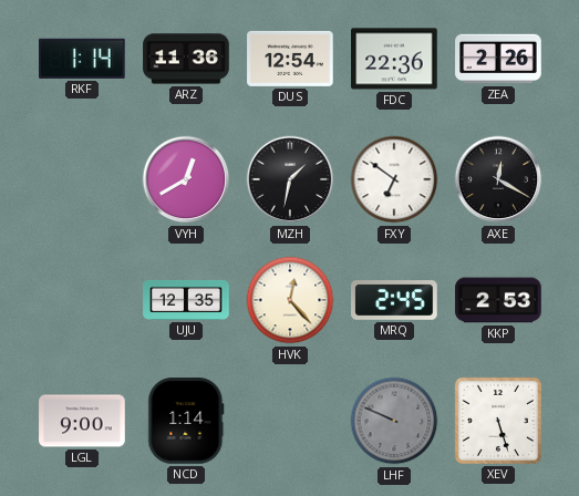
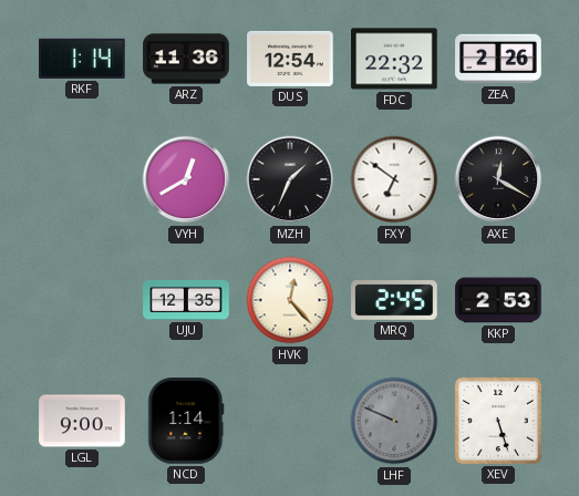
FDC: 22:36 -> 22:32
MZH: 1:32 -> 1:34
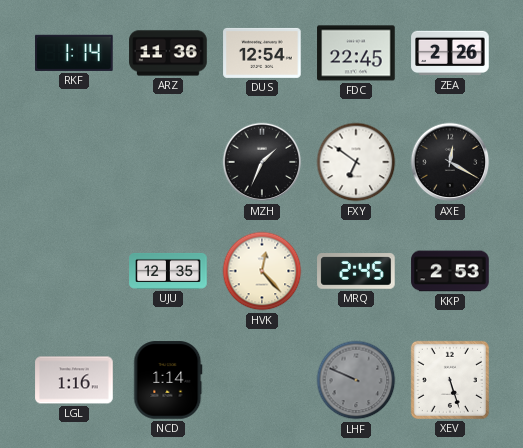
FDC: 22:32 -> 22:45
VYH: 12:40 -> none
LGL: 9:00 -> 1:16
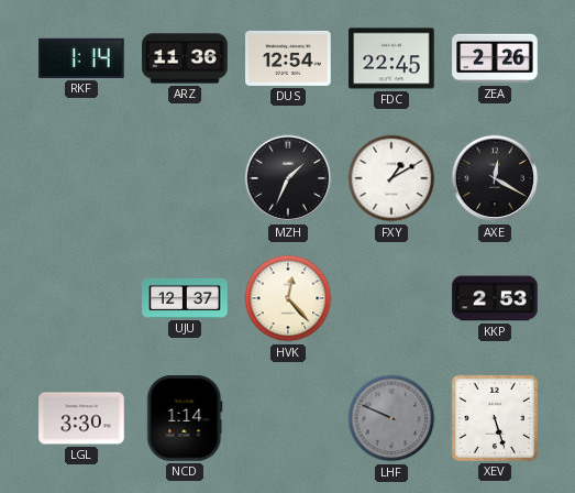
FXY: 6:51 -> 1:10
UJU: 12:35 -> 12:37
MRQ: 2:45 -> none
LGL: 1:16 -> 3:30
